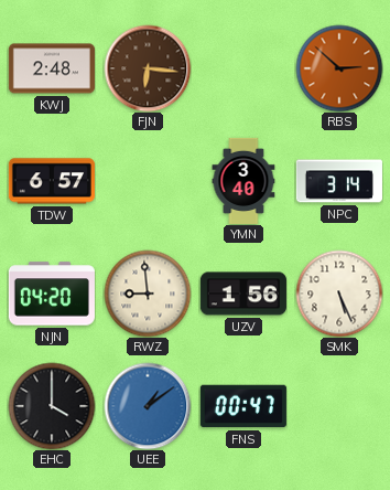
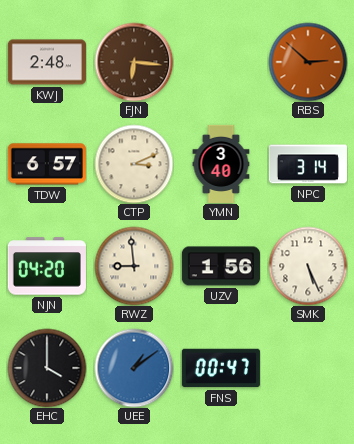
CTP: none -> 3:11
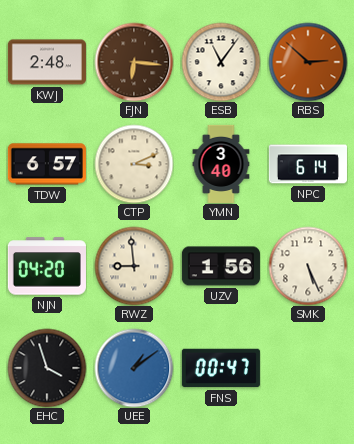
ESB: none -> 11:06
NPC: 3:14 -> 6:14
EHC: 4:00 -> 3:57
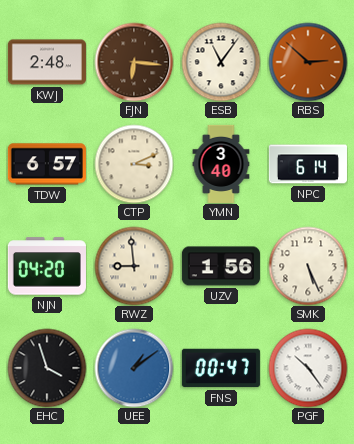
PGF: none -> 10:24
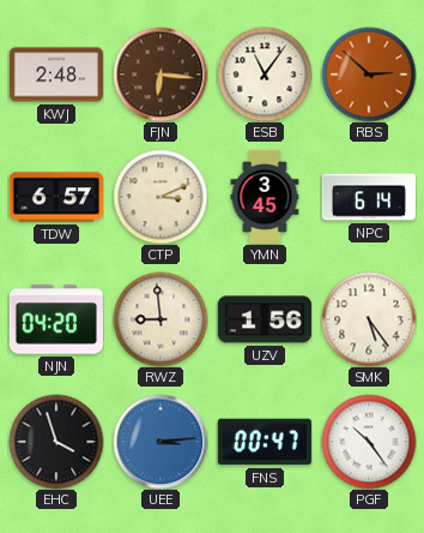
YMN: 3:40 -> 3:45
SMK: 5:26 -> 5:24
UEE: 1:09 -> 3:14
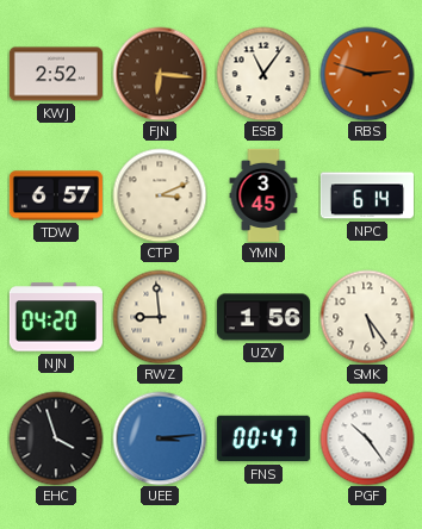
KWJ: 2:48 -> 2:52
RBS: 2:52 -> 2:48
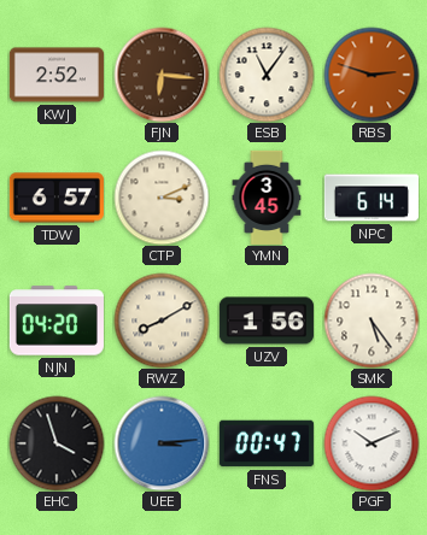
RWZ: 8:59 -> 8:10
PGF: 10:24 -> 10:11
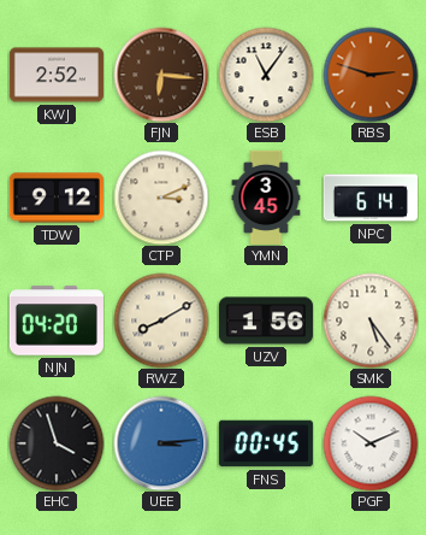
TDW: 6:57 -> 9:12
FNS: 00:47 -> 00:45
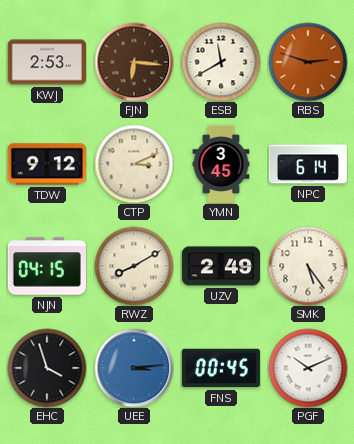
KWJ: 2:52 -> 2:53
ESB: 11:06 -> 11:40
NJN: 04:20 -> 04:15
UZV: 1:56 -> 2:49
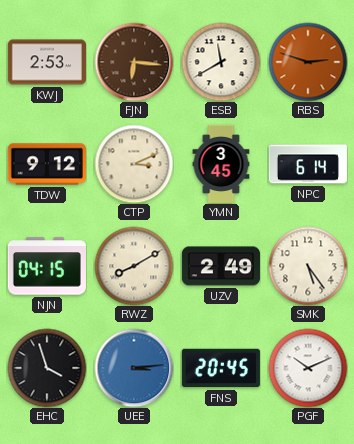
FNS: 00:45 -> 20:45
